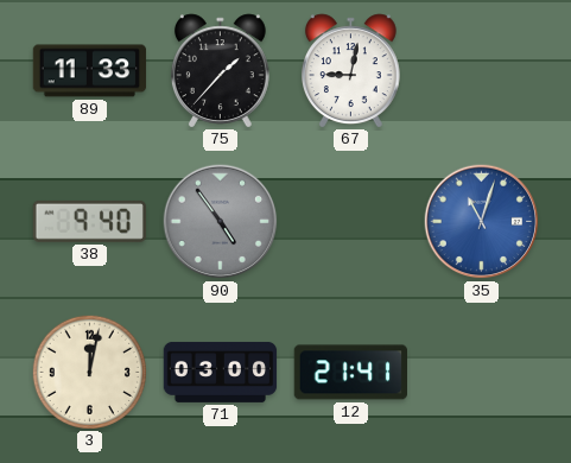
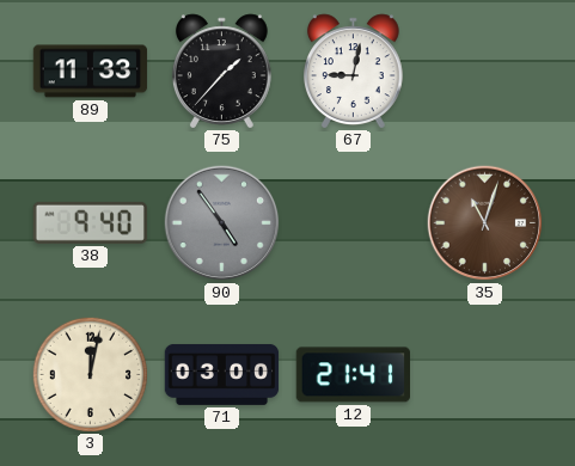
35 dial: blue -> brown
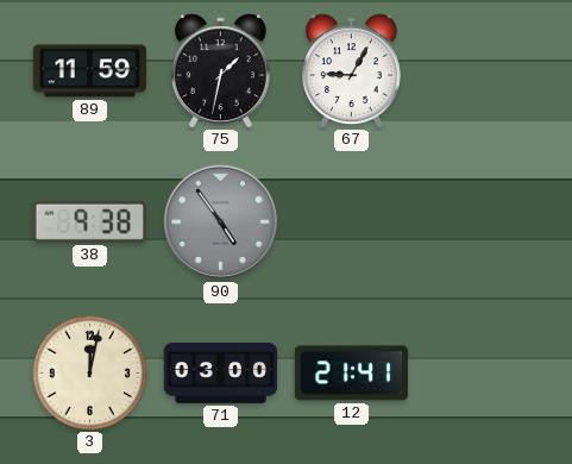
89: 11:33 -> 11:59
75: 1:37 -> 1:32
67: 9:02 -> 9:05
38: 9:40 -> 9:38
35: 11:03 -> none
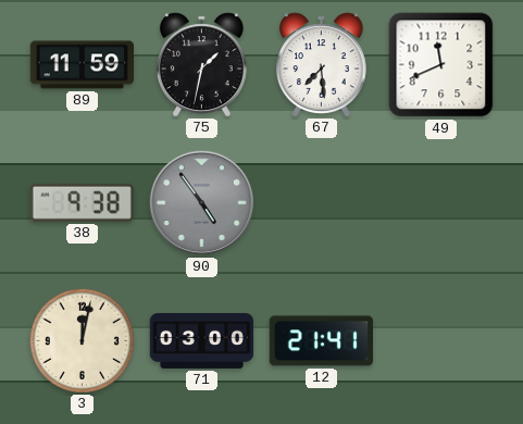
67: 9:05 -> 7:29
49: none -> 11:41
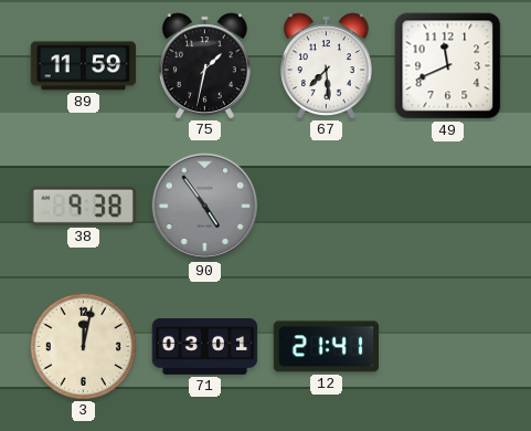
71: 03:00 -> 03:01
